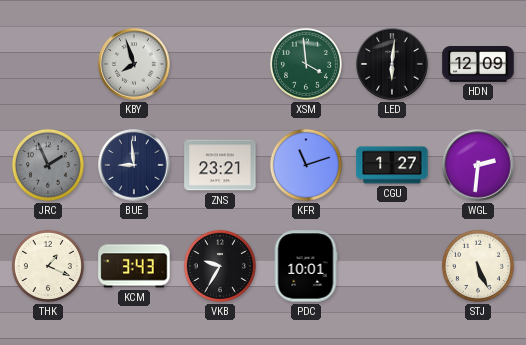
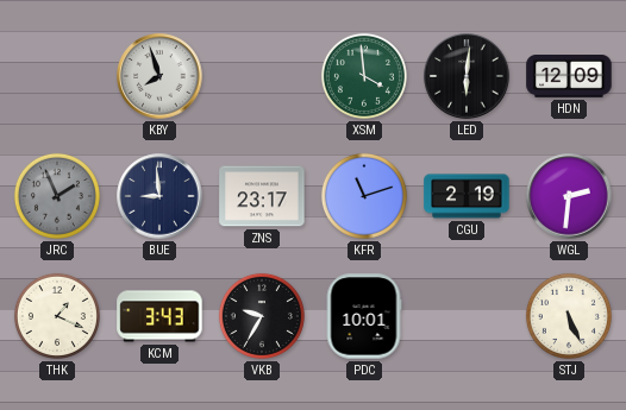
ZNS: 23:21 -> 23:17
CGU: 1:27 -> 2:19
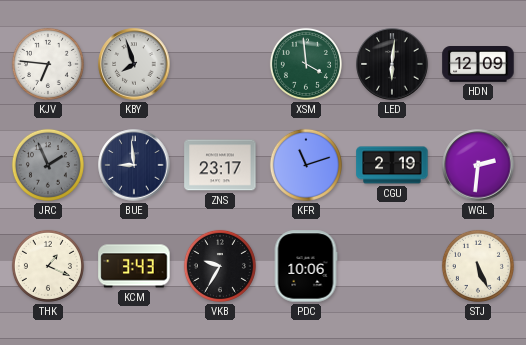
KJV: none -> 6:46
PDC: 10:01 -> 10:06
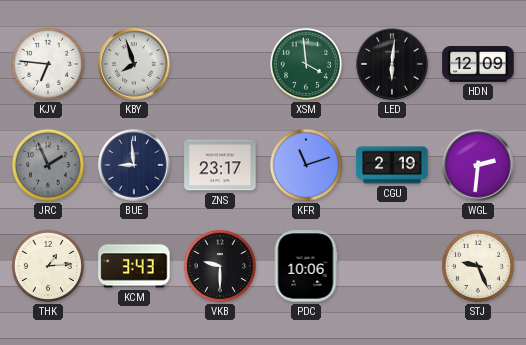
THK: 1:19 -> 1:14
VKB: 9:35 -> 9:30
STJ: 5:26 -> 9:26
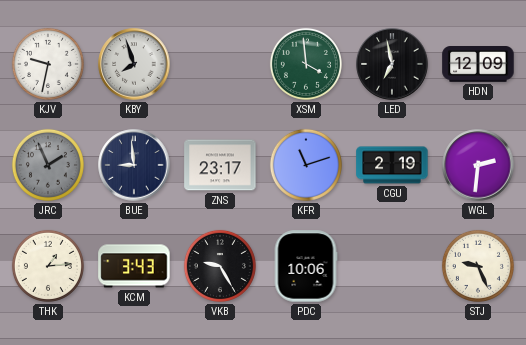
KJV: 6:46 -> 9:32
LED: 6:01 -> 6:58
VKB: 9:30 -> 9:25
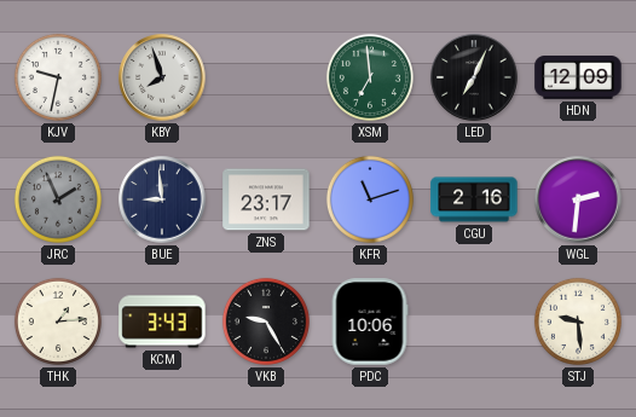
XSM: 3:59 -> 6:59
LED: 6:58 -> 7:04
CGU: 2:19 -> 2:16
STJ: 9:26 -> 9:29
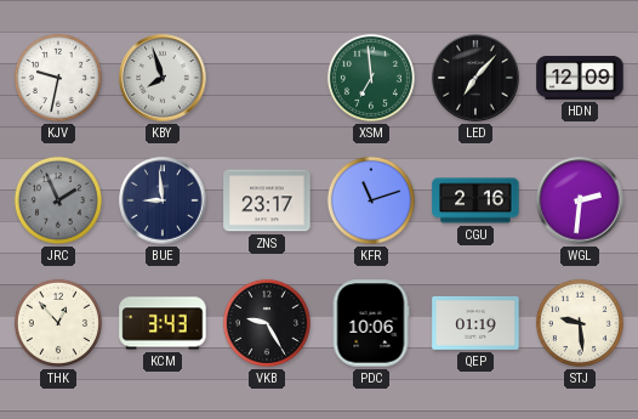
LED: 7:04 -> 7:07
THK: 1:14 -> 12:53
QEP: none -> 01:19
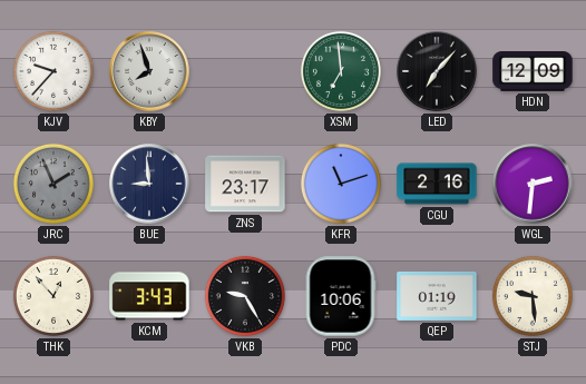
KJV: 9:32 -> 9:37
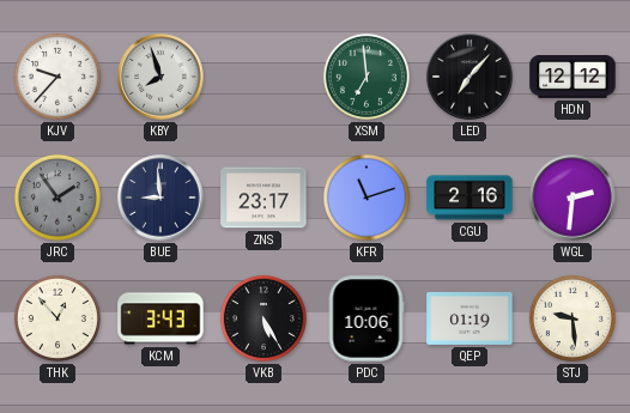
HDN: 12:09 -> 12:12
JRC: 1:56 -> 1:54
VKB: 9:25 -> 5:25
